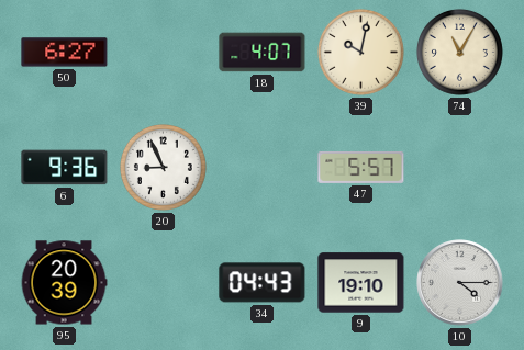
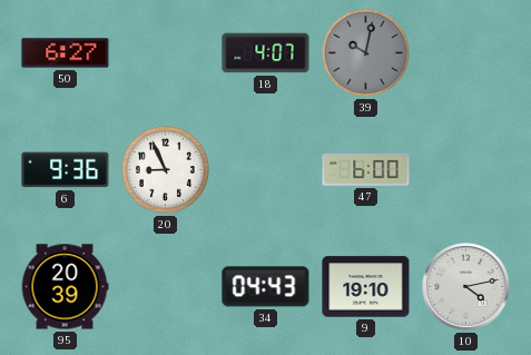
39 dial: cream -> grey
74: 11:05 -> none
47: 5:57 -> 6:00
10: 4:15 -> 4:13
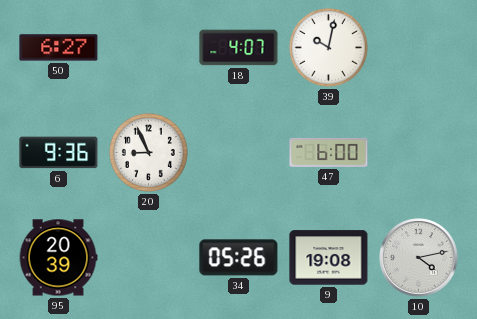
39 dial: grey -> white
34: 04:43 -> 05:26
9: 19:10 -> 19:08
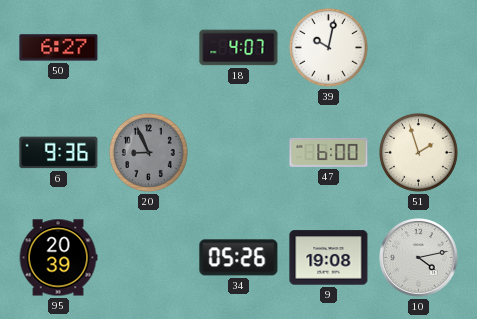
20 dial: white -> grey
51: none -> 1:57
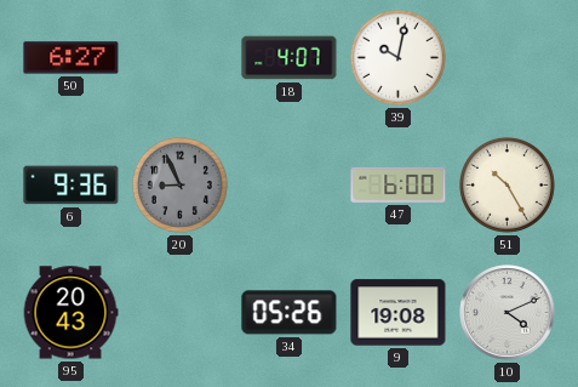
51: 1:57 -> 10:25
95: 20:39 -> 20:43
10: 4:13 -> 4:11
